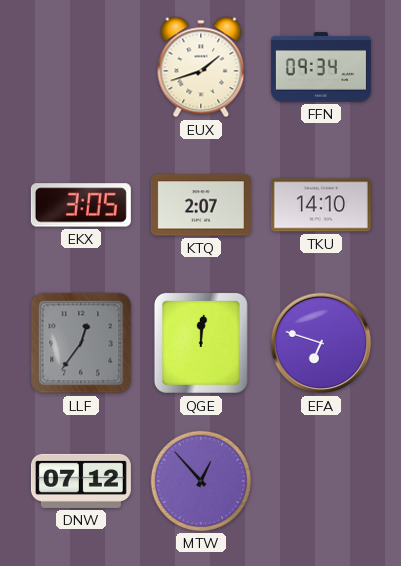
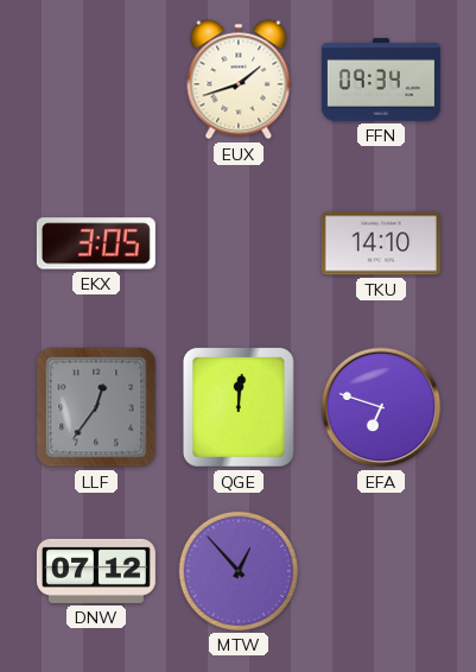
KTQ: 2:07 -> none
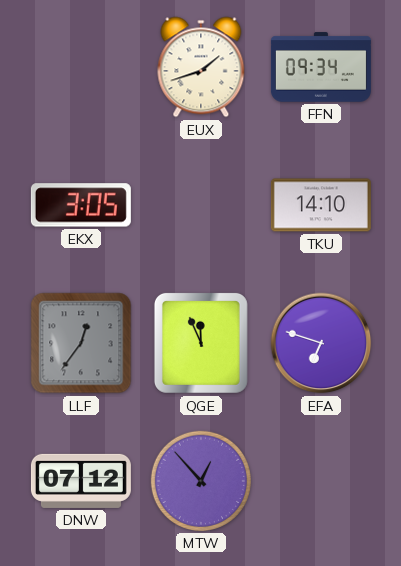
QGE: 12:01 -> 11:56
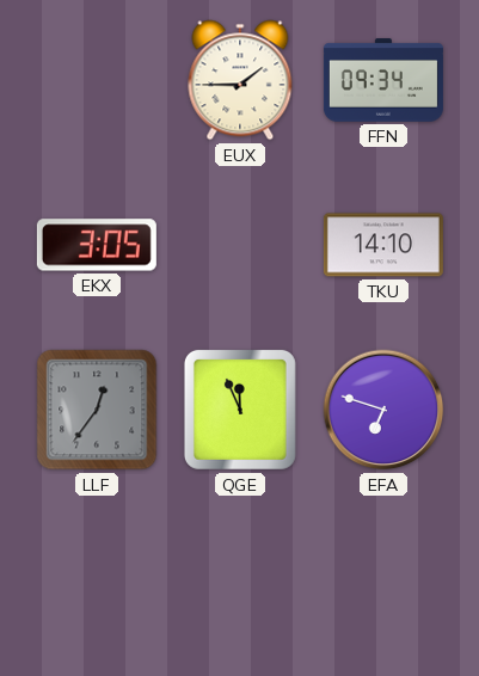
EUX: 1:42 -> 1:45
DNW: 07:12 -> none
MTW: 12:53 -> none
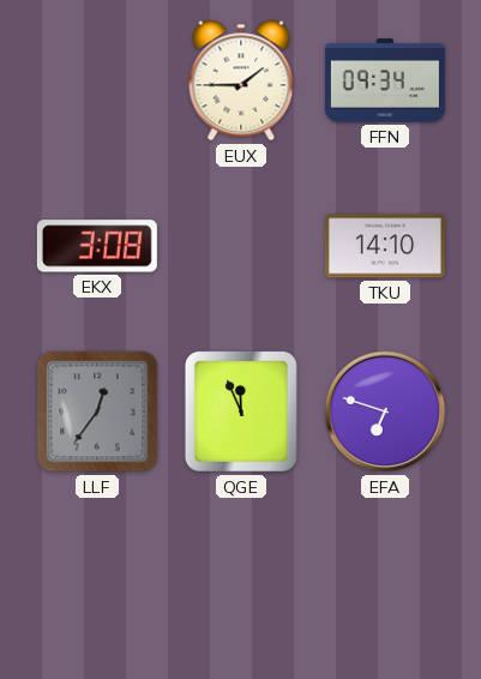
EKX: 3:05 -> 3:08
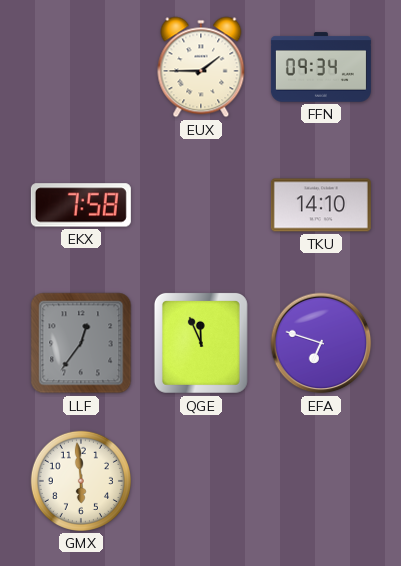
EKX: 3:08 -> 7:58
GMX: none -> 5:59
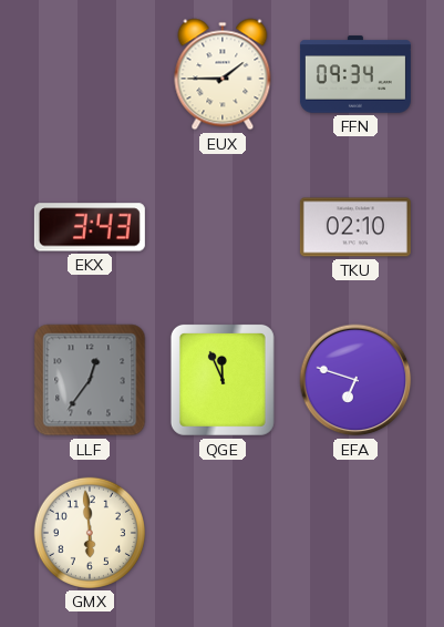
EKX: 7:58 -> 3:43
TKU: 14:10 -> 02:10
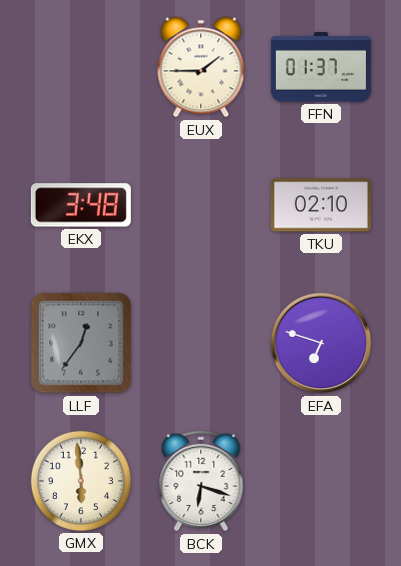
FFN: 09:34 -> 01:37
EKX: 3:43 -> 3:48
QGE: 11:56 -> none
BCK: none -> 6:18
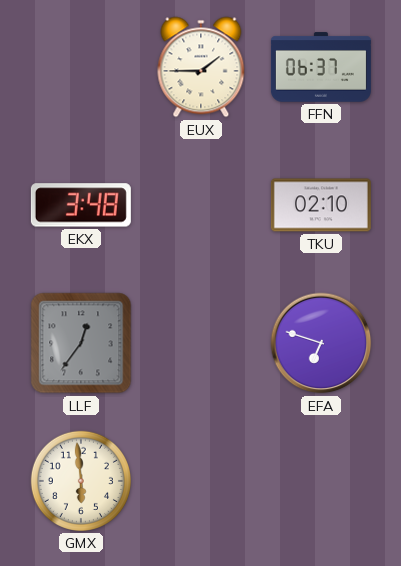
FFN: 01:37 -> 06:37
BCK: 6:18 -> none
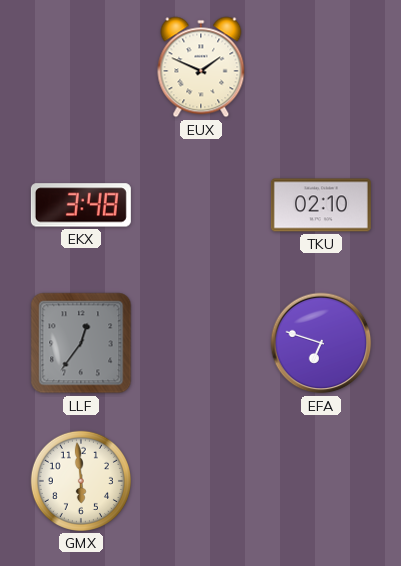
EUX: 1:45 -> 1:49
FFN: 06:37 -> none
